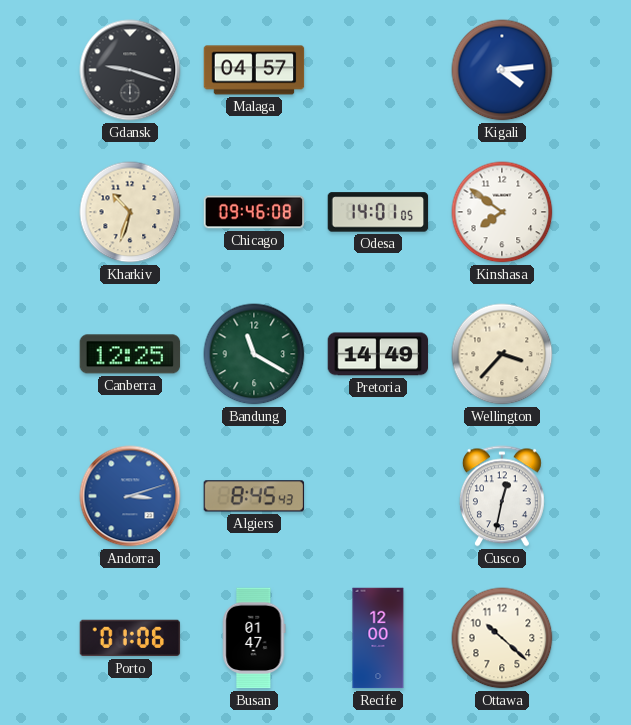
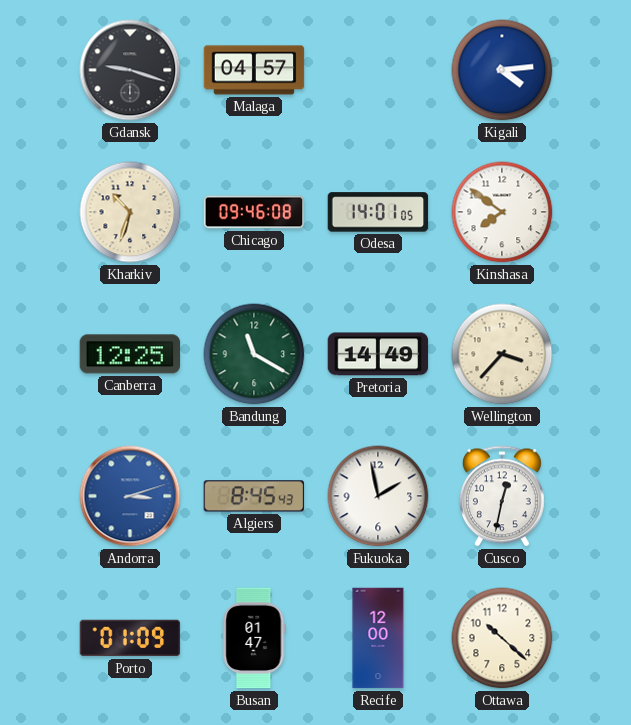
Fukuoka: none -> 1:58
Porto: 01:06 -> 01:09
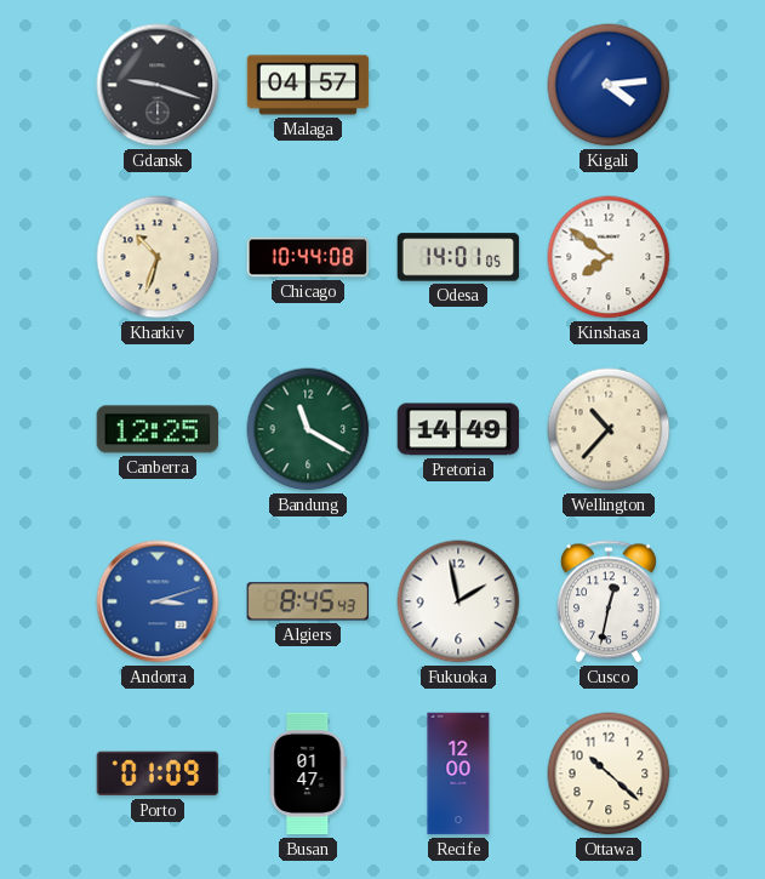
Chicago: 09:46 -> 10:44
Wellington: 3:37 -> 10:37
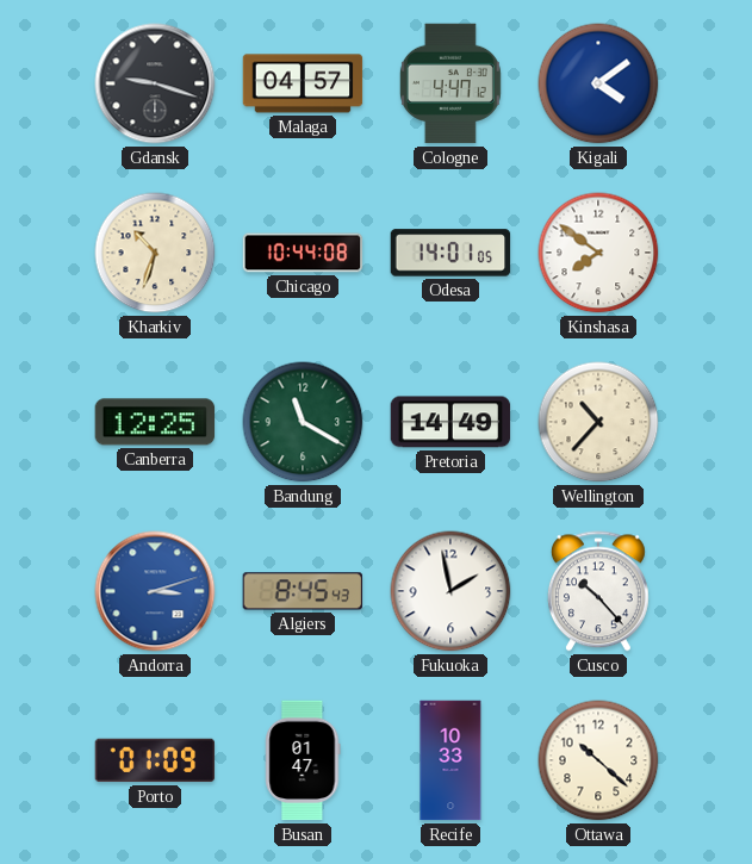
Cologne: none -> 4:47
Kigali: 4:14 -> 4:09
Cusco: 12:32 -> 10:23
Recife: 12:00 -> 10:33
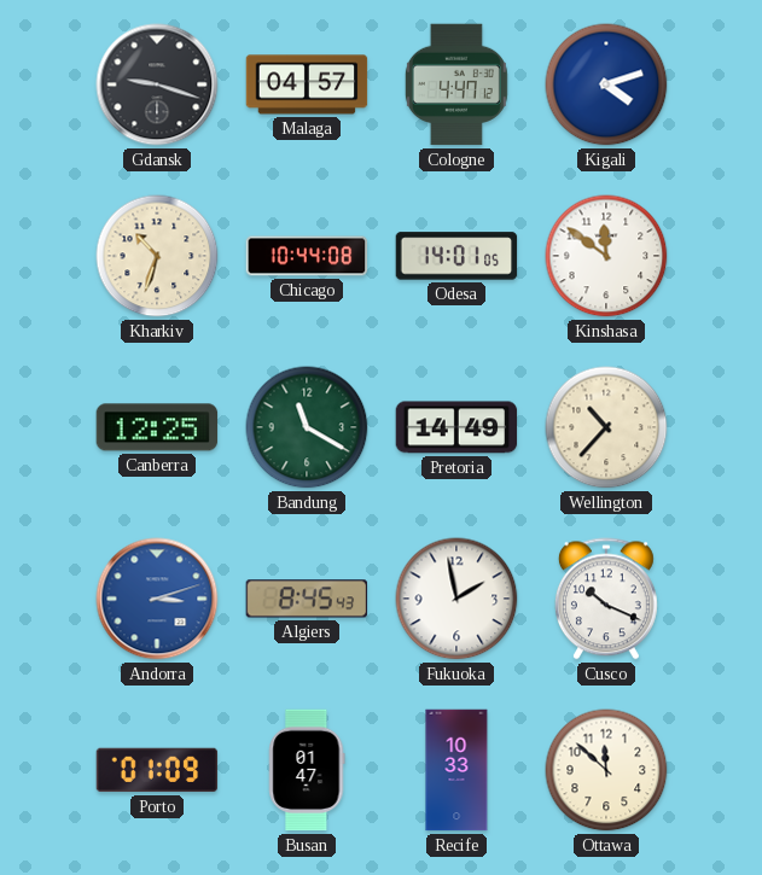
Kigali: 4:09 -> 4:12
Kinshasa: 7:51 -> 11:51
Cusco: 10:23 -> 10:19
Ottawa: 10:22 -> 11:52
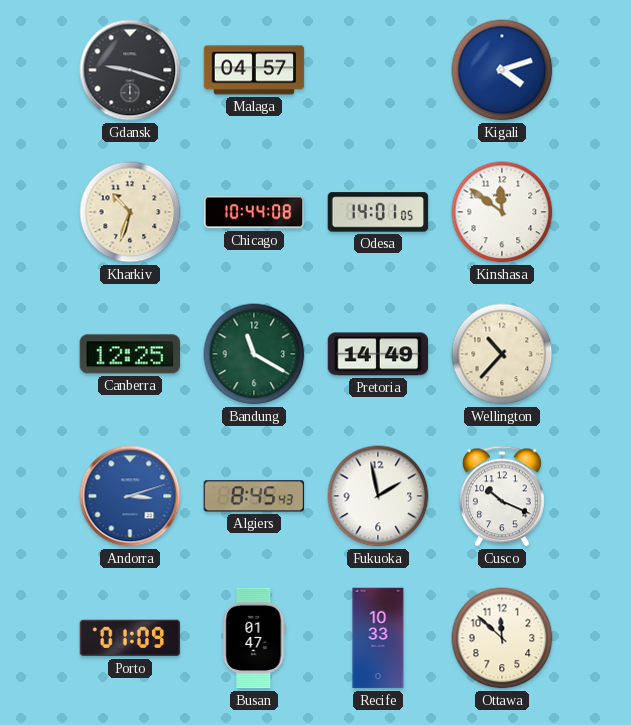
Cologne: 4:47 -> none
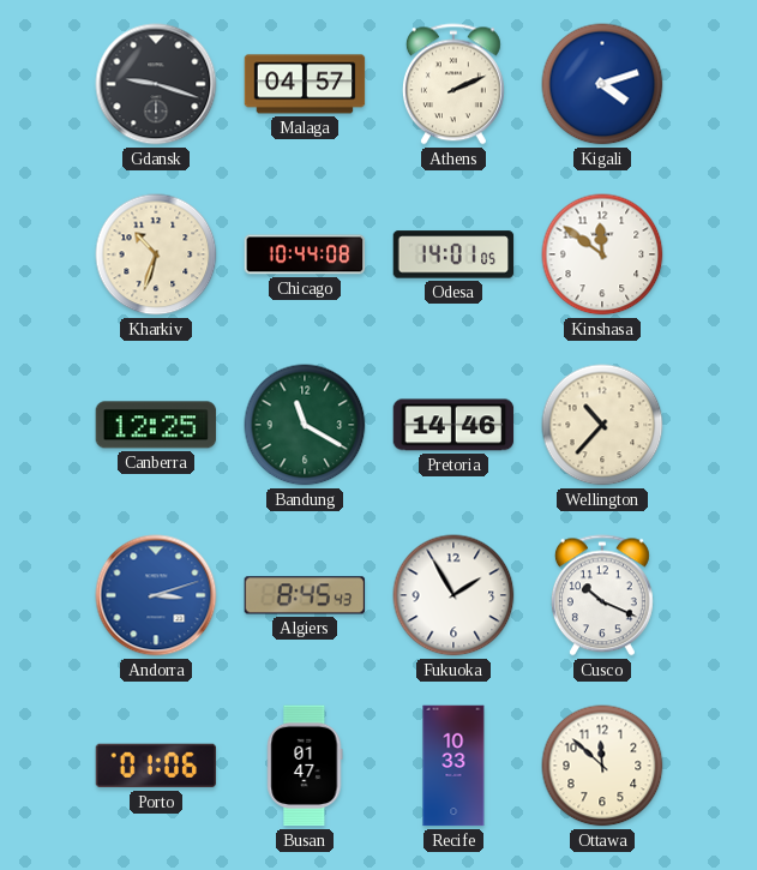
Athens: none -> 2:11
Pretoria: 14:49 -> 14:46
Fukuoka: 1:58 -> 1:55
Porto: 01:09 -> 01:06
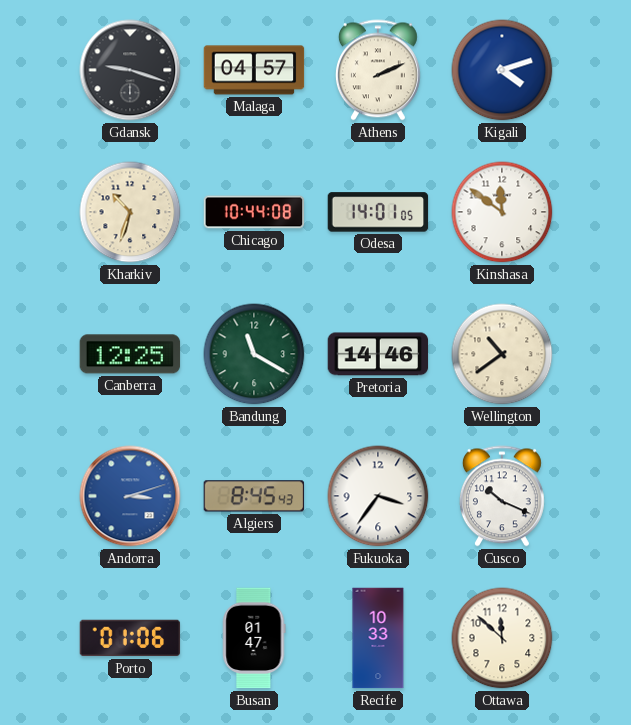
Wellington: 10:37 -> 10:39
Fukuoka: 1:55 -> 3:36
